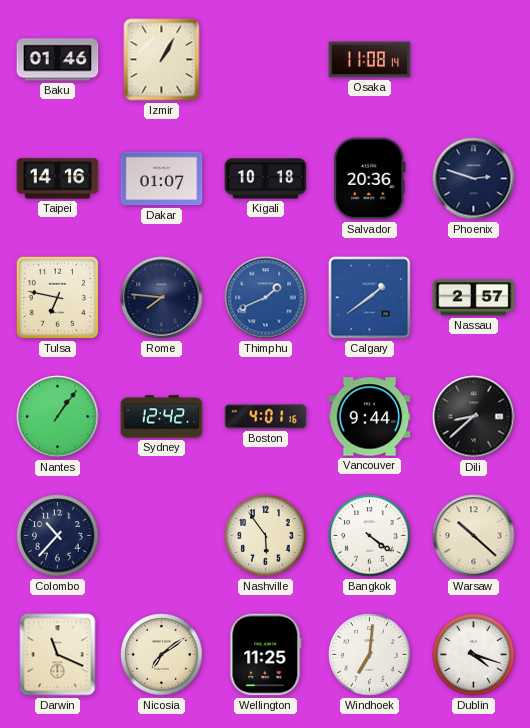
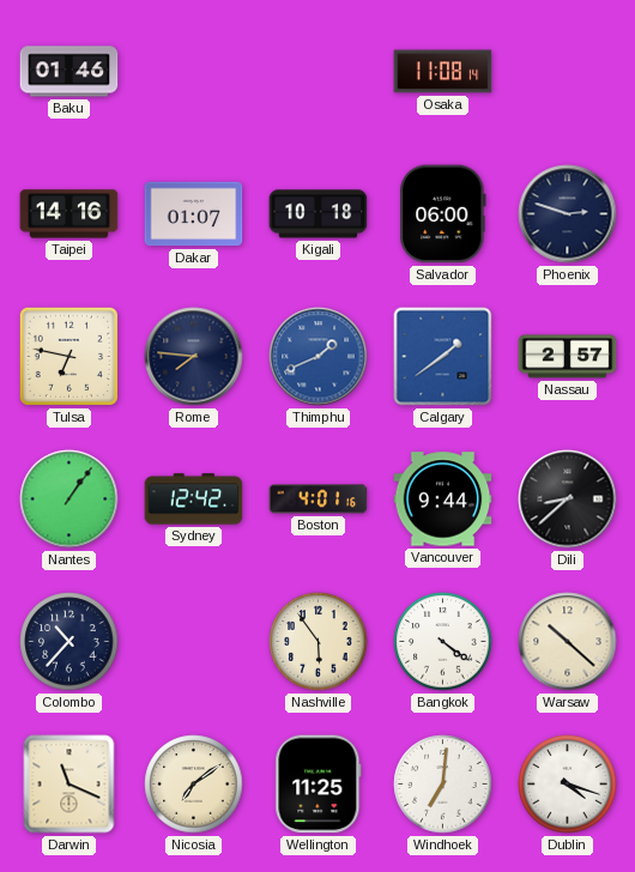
Izmir: 1:05 -> none
Salvador: 20:36 -> 06:00
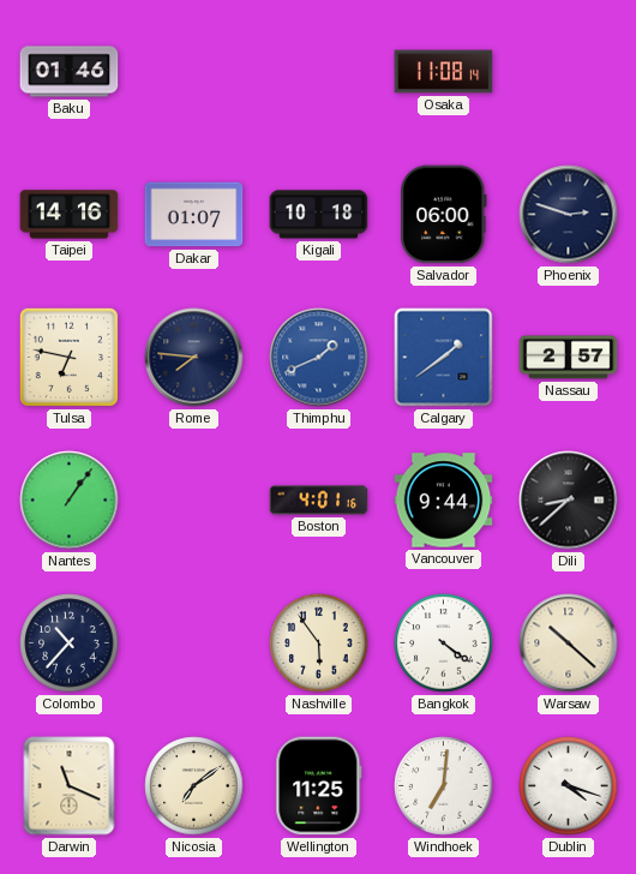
Sydney: 12:42 -> none
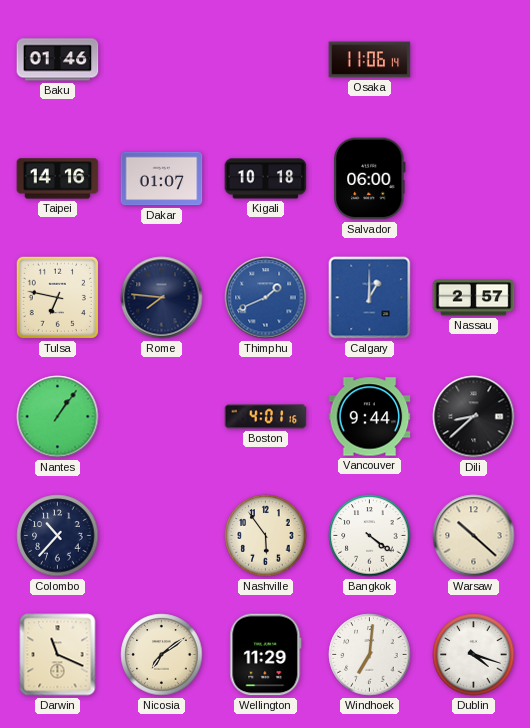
Osaka: 11:08 -> 11:06
Phoenix: 2:48 -> none
Calgary: 1:39 -> 1:00
Wellington: 11:25 -> 11:29
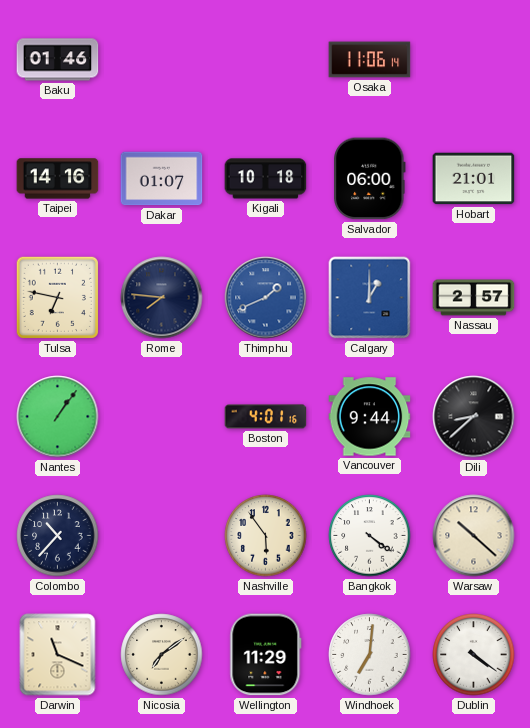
Hobart: none -> 21:01
Dublin: 4:18 -> 4:21
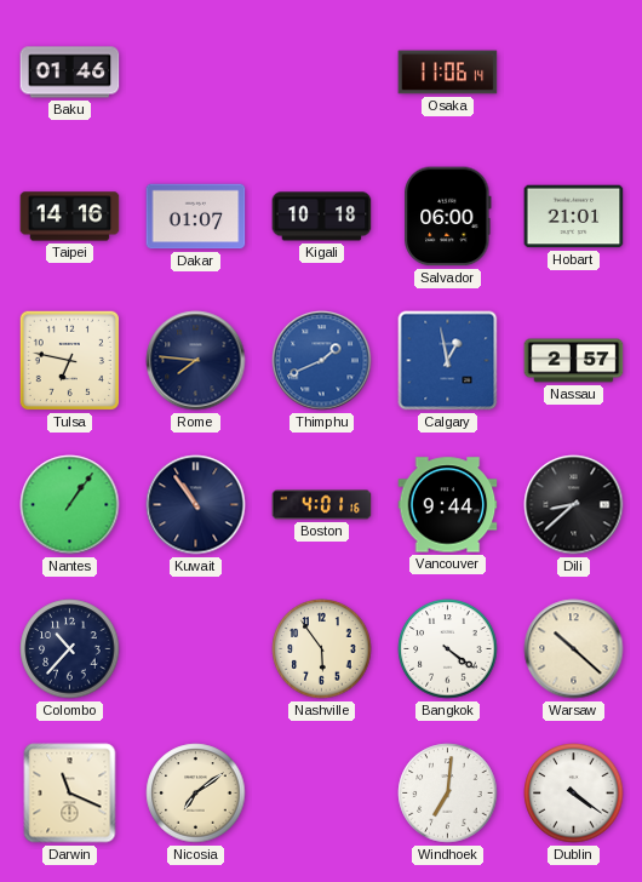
Calgary: 1:00 -> 12:58
Kuwait: none -> 10:54
Wellington: 11:29 -> none
